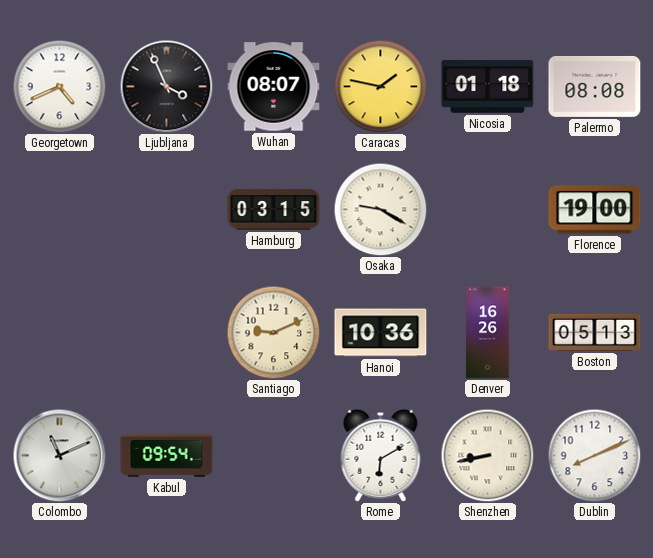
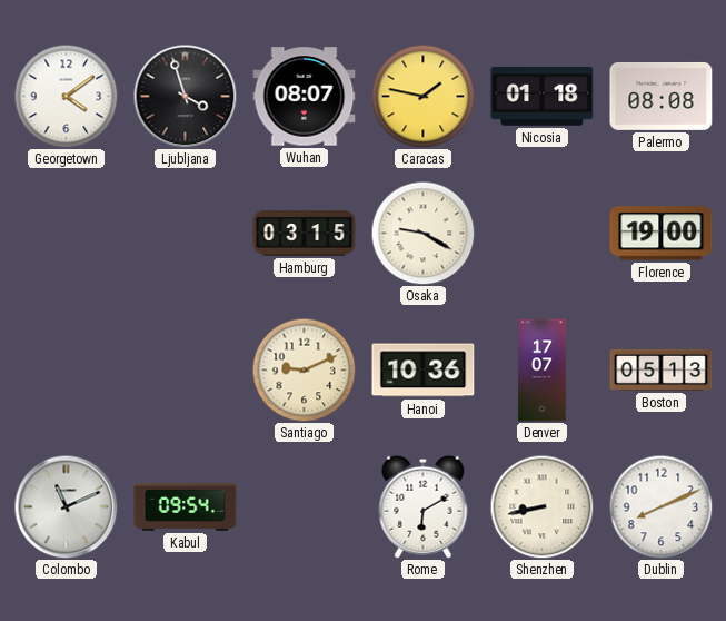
Georgetown: 4:41 -> 4:09
Ljubljana: 3:56 -> 3:57
Denver: 16:26 -> 17:07
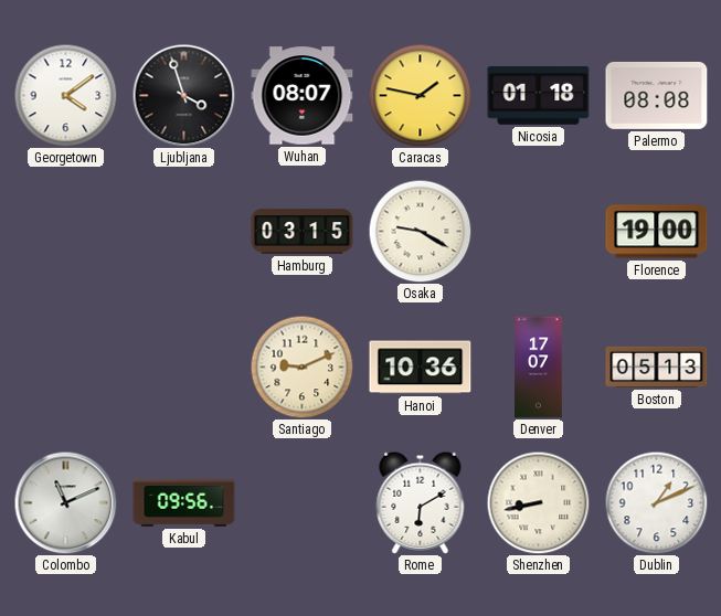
Kabul: 09:54 -> 09:56
Dublin: 8:11 -> 1:11
